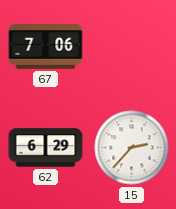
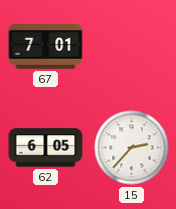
67: 7:06 -> 7:01
62: 6:29 -> 6:05
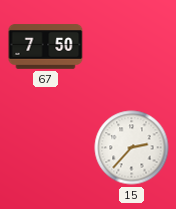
67: 7:01 -> 7:50
62: 6:05 -> none
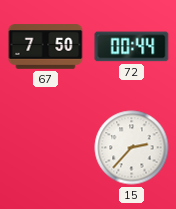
72: none -> 00:44
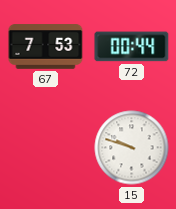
67: 7:50 -> 7:53
15: 2:37 -> 9:48
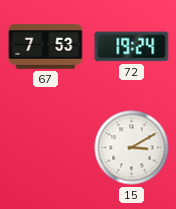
72: 00:44 -> 19:24
15: 9:48 -> 3:10
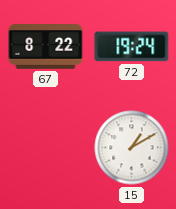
67: 7:53 -> 8:22
15: 3:10 -> 1:10
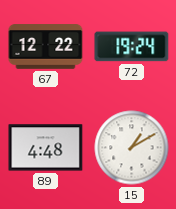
67: 8:22 -> 12:22
89: none -> 4:48
